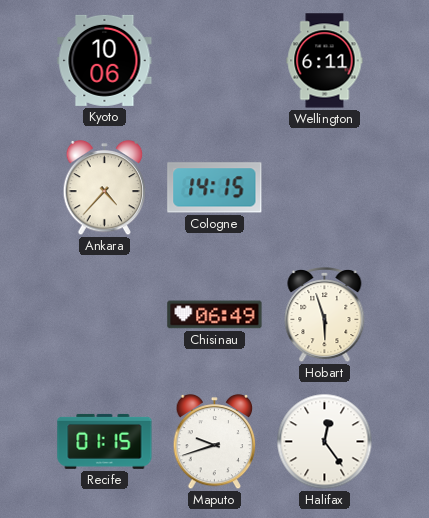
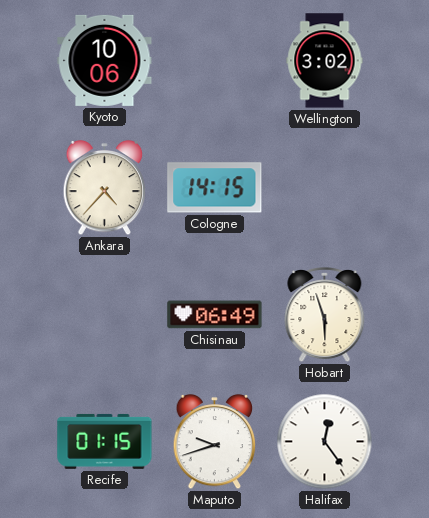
Wellington: 6:11 -> 3:02
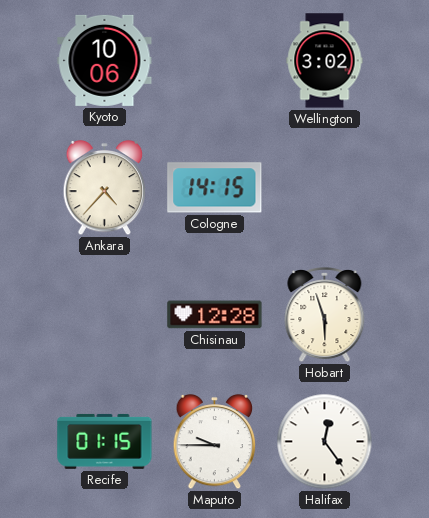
Chisinau: 06:49 -> 12:28
Maputo: 9:42 -> 9:45
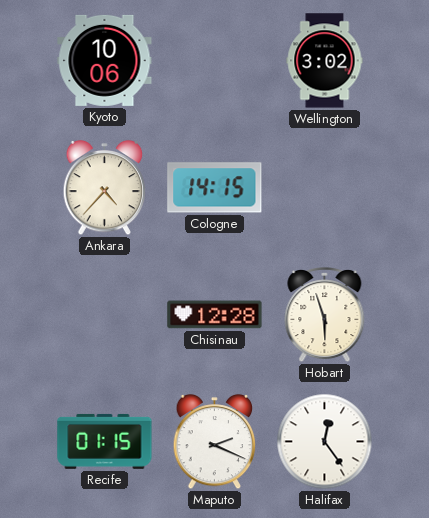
Maputo: 9:45 -> 2:19
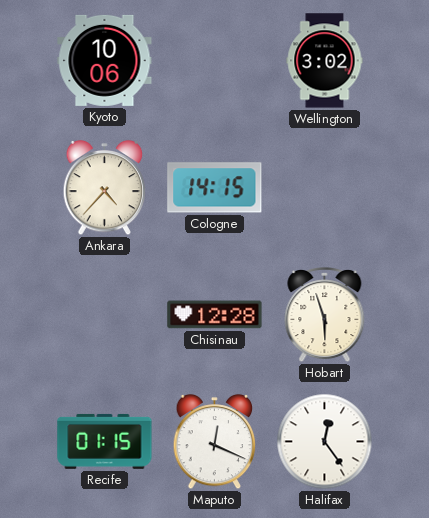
Maputo: 2:19 -> 12:19
